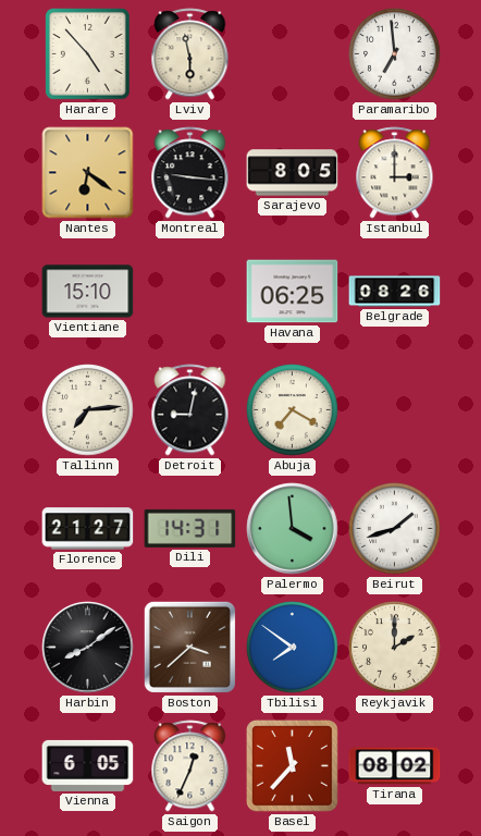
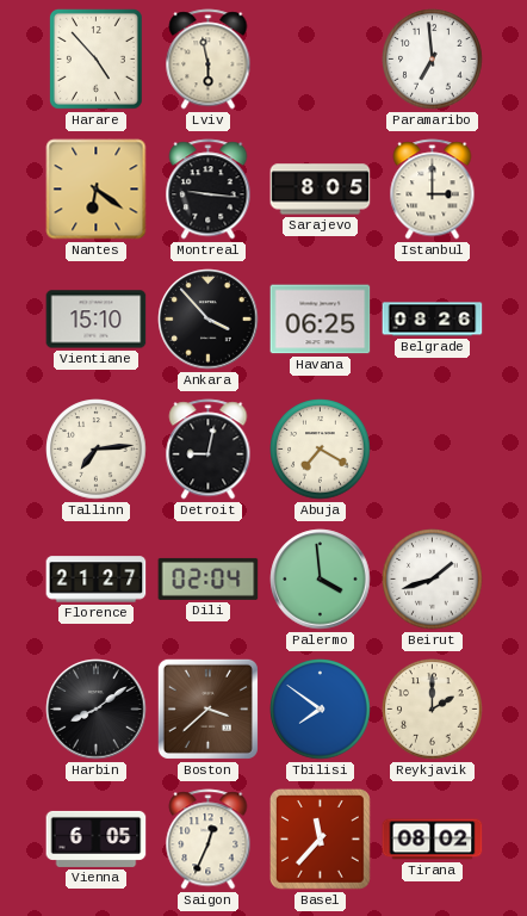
Ankara: none -> 3:53
Dili: 14:31 -> 02:04
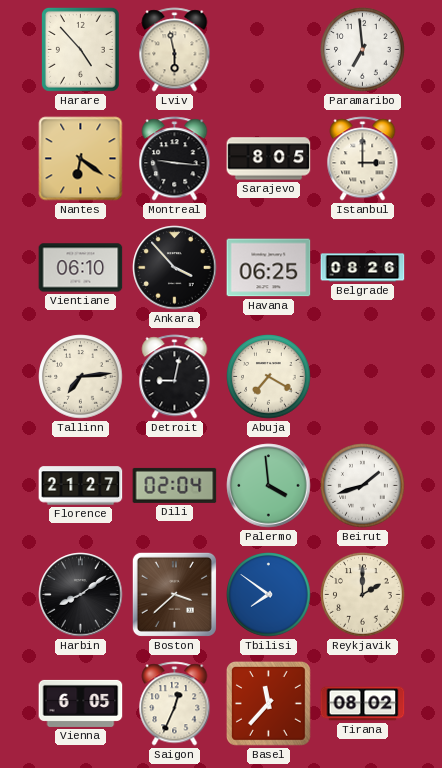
Vientiane: 15:10 -> 06:10
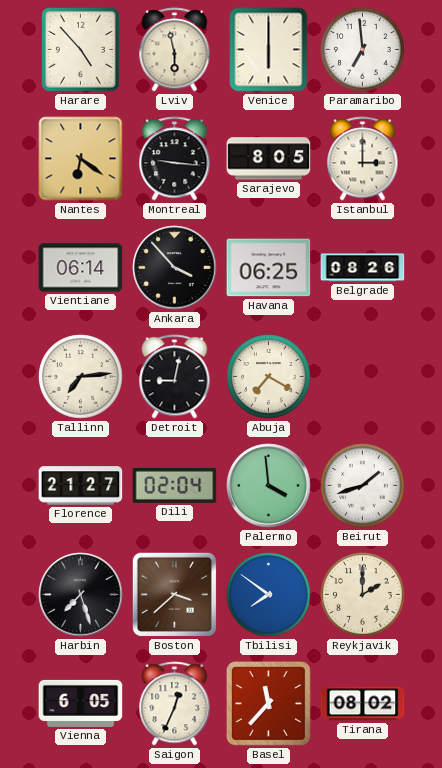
Venice: none -> 6:00
Vientiane: 06:10 -> 06:14
Harbin: 8:09 -> 7:27
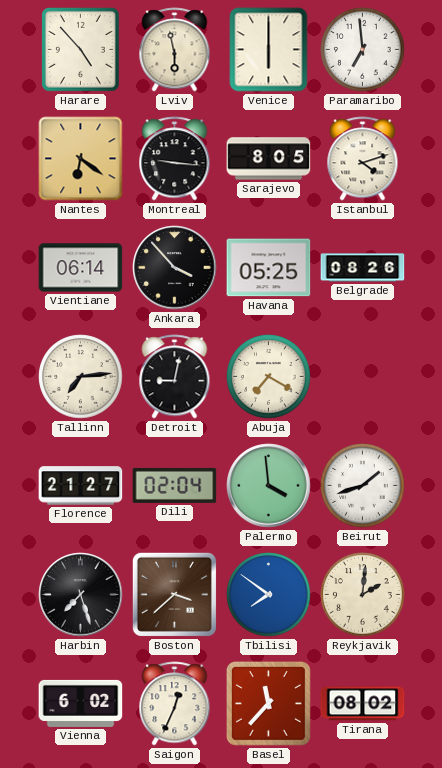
Istanbul: 3:00 -> 4:12
Havana: 06:25 -> 05:25
Reykjavik: 2:00 -> 2:01
Vienna: 6:05 -> 6:02
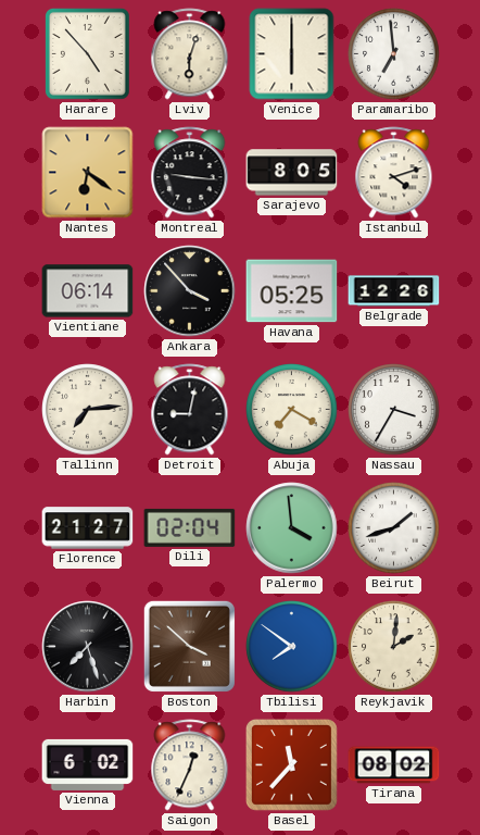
Lviv: 5:58 -> 6:03
Belgrade: 08:26 -> 12:26
Nassau: none -> 3:35
Boston: 3:38 -> 3:52
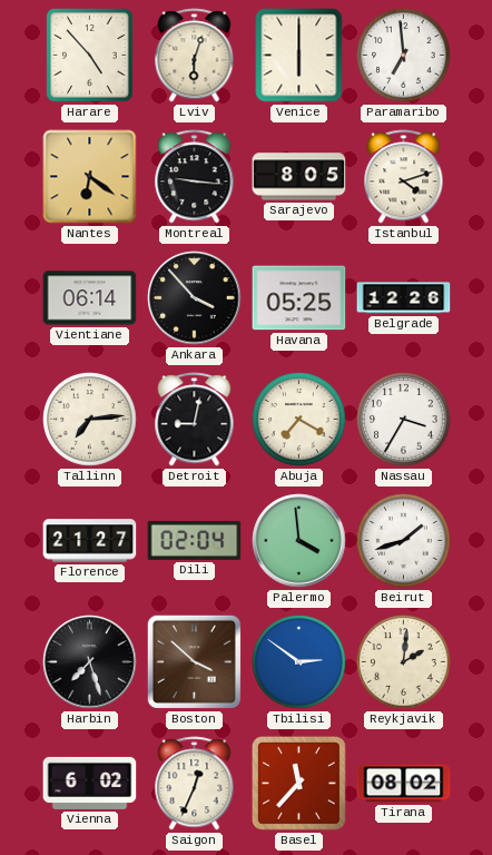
Tbilisi: 7:51 -> 2:51
